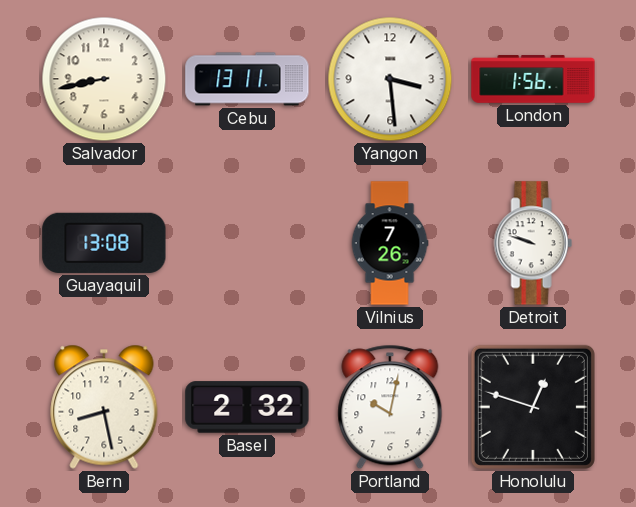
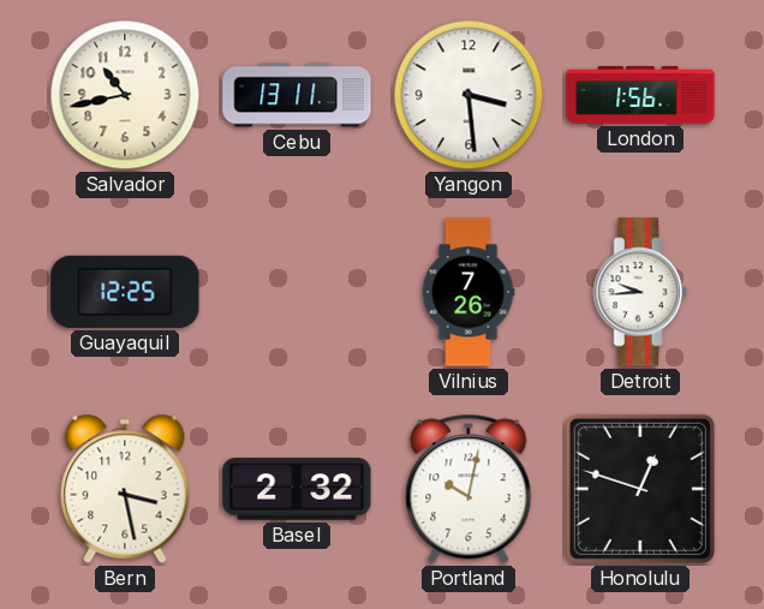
Salvador: 8:43 -> 10:43
Guayaquil: 13:08 -> 12:25
Detroit: 9:48 -> 9:44
Bern: 8:28 -> 3:28
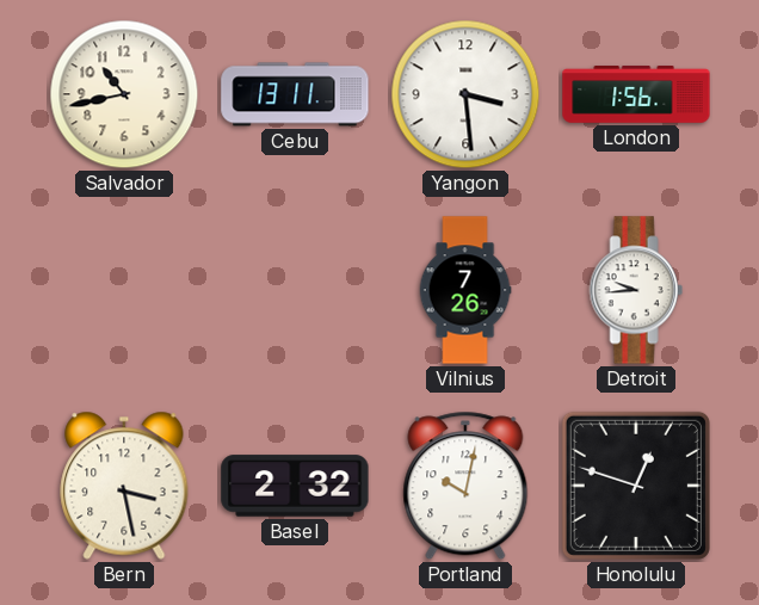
Guayaquil: 12:25 -> none
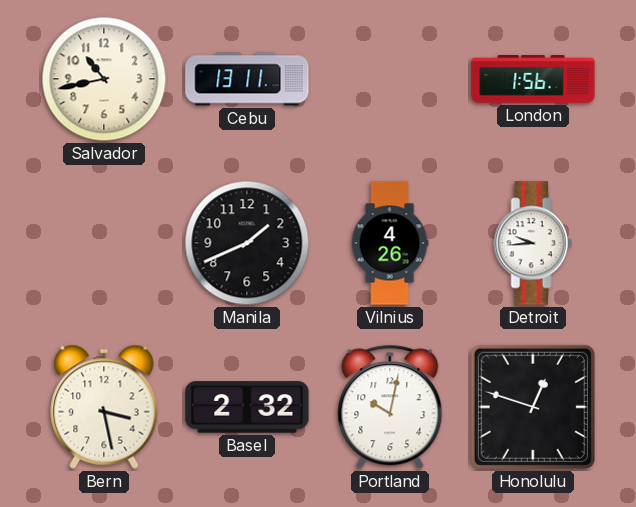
Yangon: 3:29 -> none
Manila: none -> 1:41
Vilnius: 7:26 -> 4:26
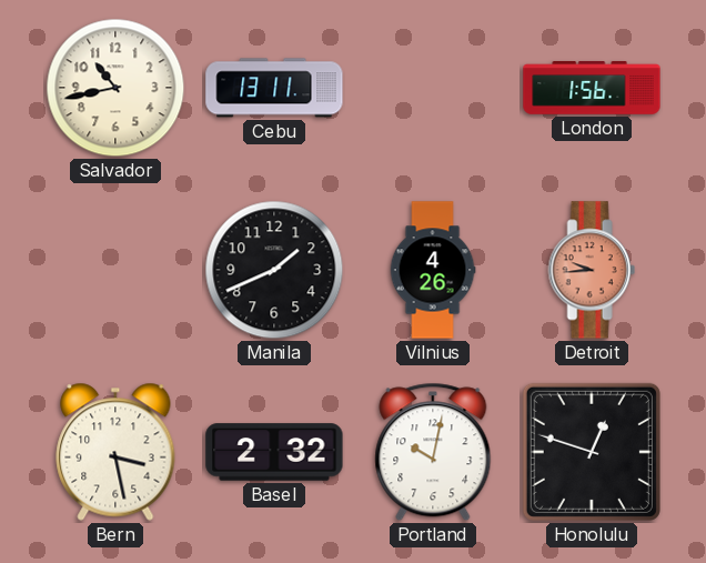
Detroit dial: white -> salmon
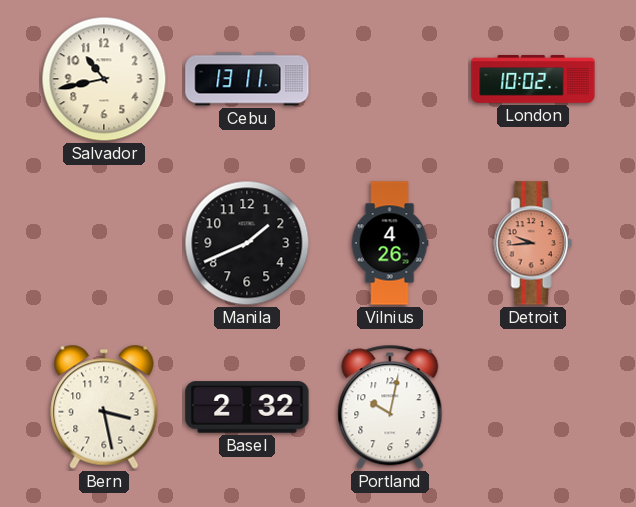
London: 1:56 -> 10:02
Honolulu: 12:48 -> none
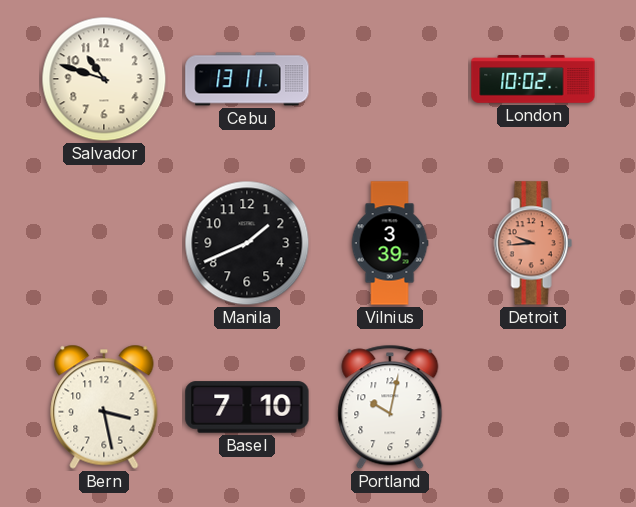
Salvador: 10:43 -> 10:48
Vilnius: 4:26 -> 3:39
Basel: 2:32 -> 7:10
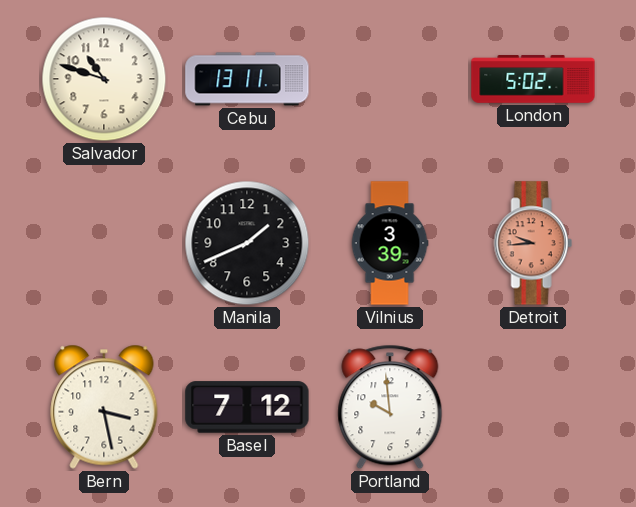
London: 10:02 -> 5:02
Basel: 7:10 -> 7:12
Portland: 10:02 -> 9:59
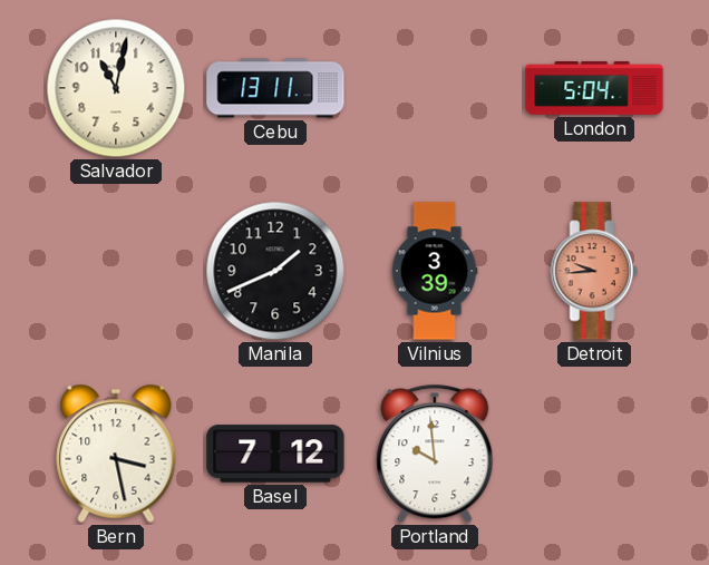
Salvador: 10:48 -> 11:02
London: 5:02 -> 5:04
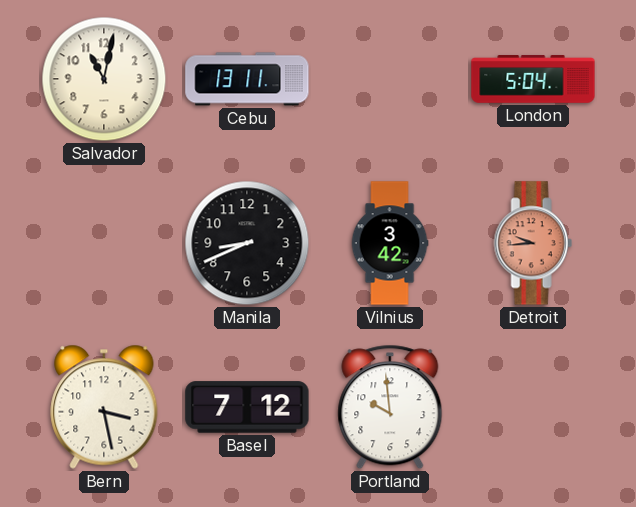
Manila: 1:41 -> 8:41
Vilnius: 3:39 -> 3:42
